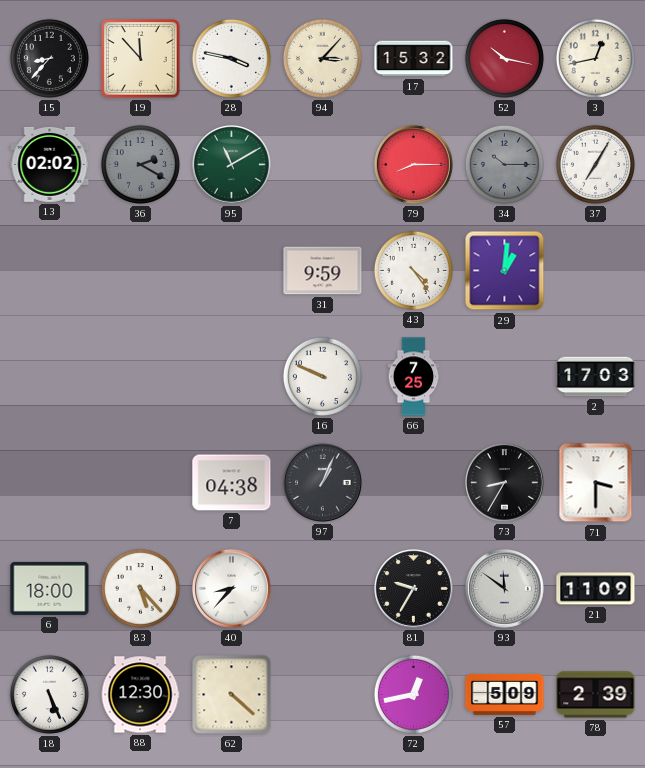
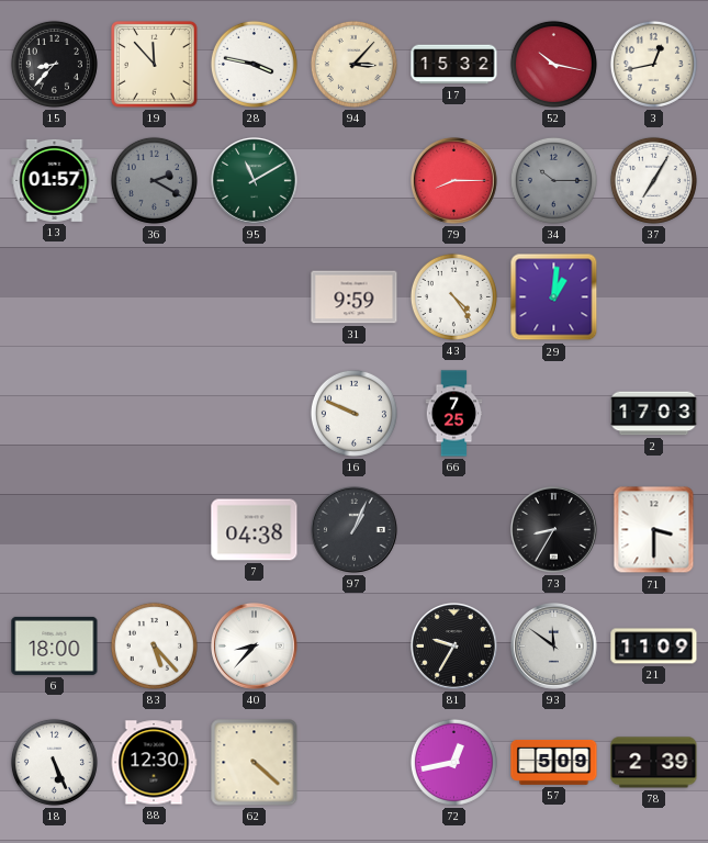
13: 02:02 -> 01:57
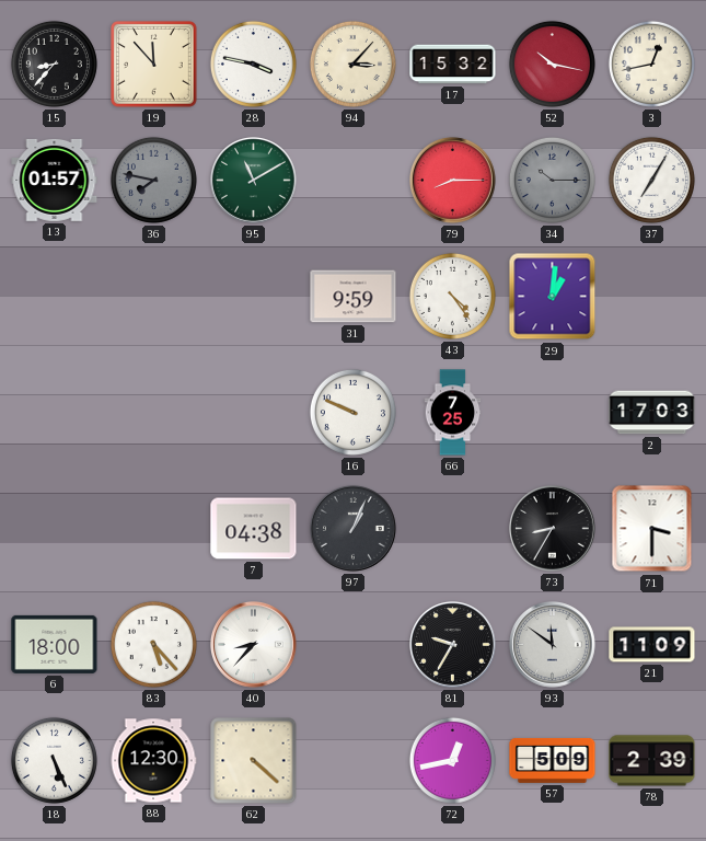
36: 2:20 -> 7:47
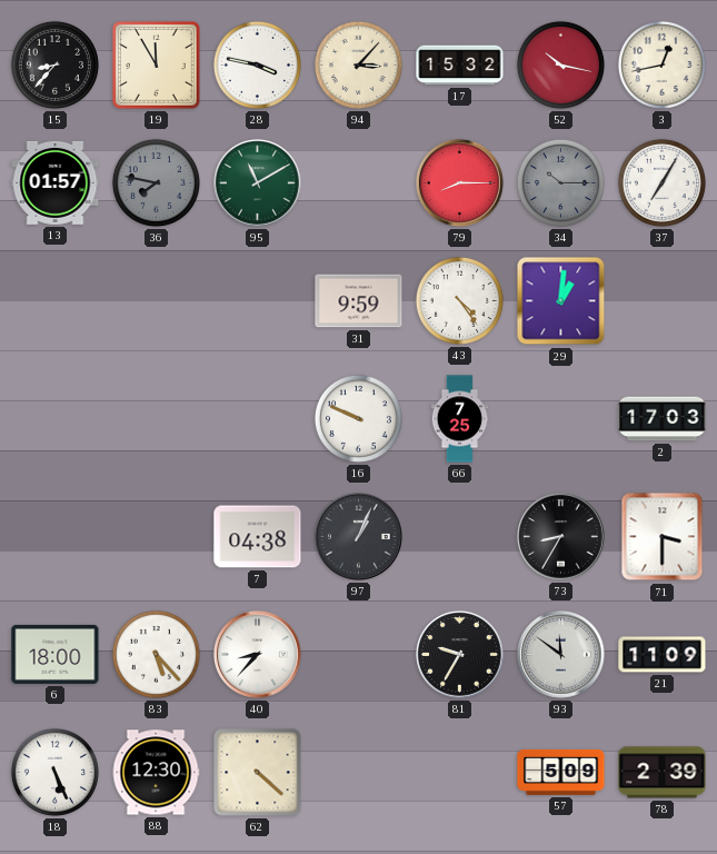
19: 11:53 -> 11:55
72: 12:43 -> none
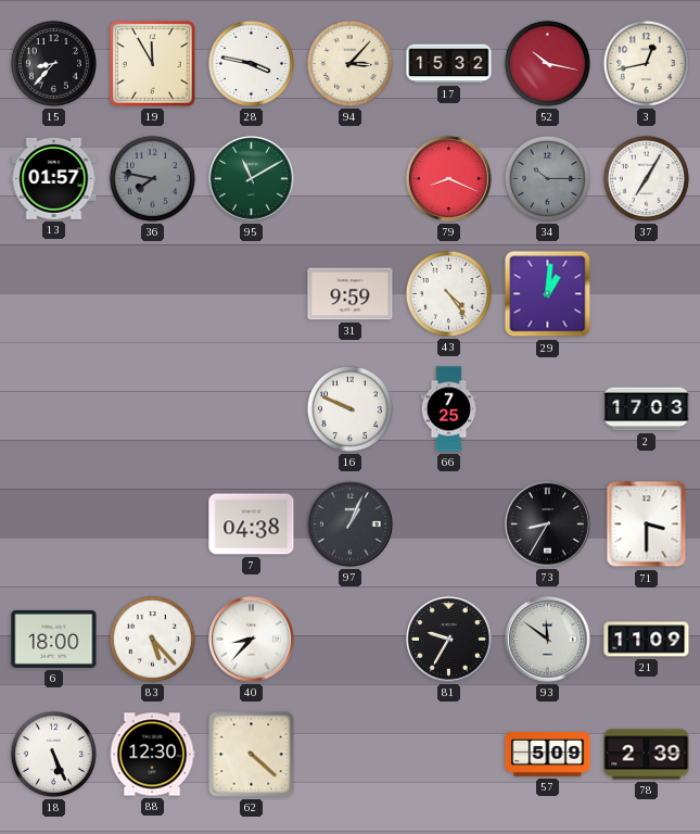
79: 8:15 -> 8:19
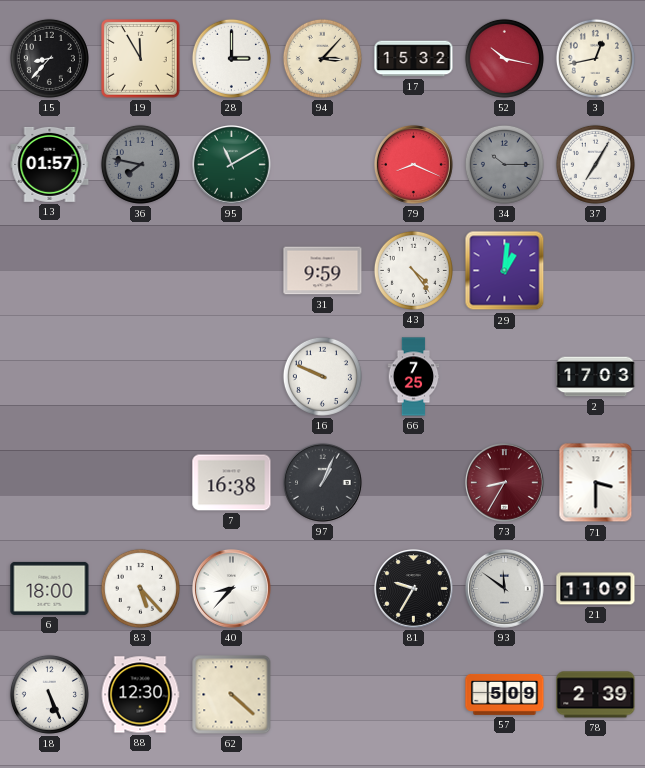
28: 3:47 -> 3:00
7: 04:38 -> 16:38
73 dial: black -> burgundy
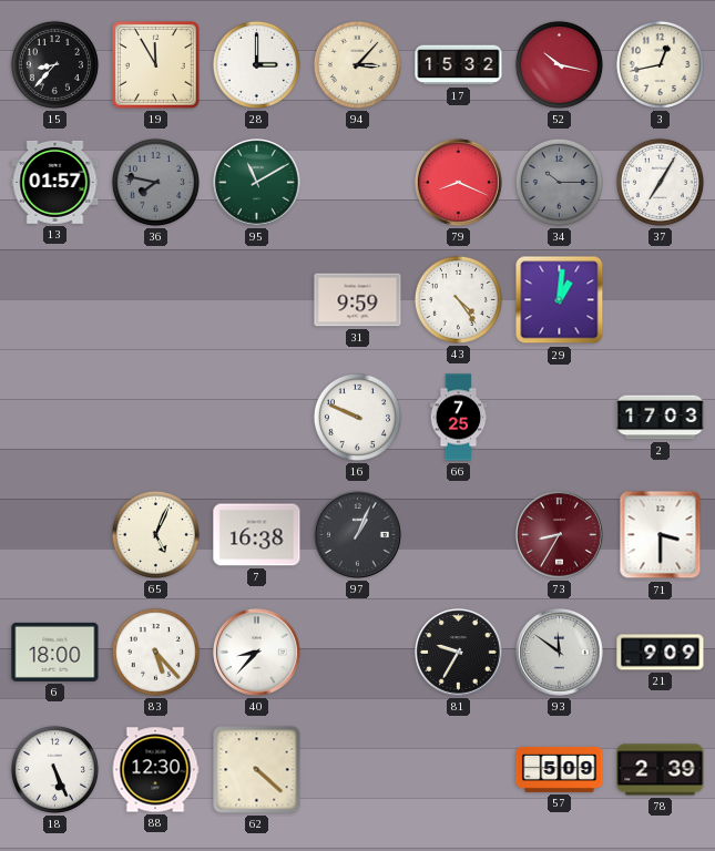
65: none -> 5:04
21: 11:09 -> 9:09
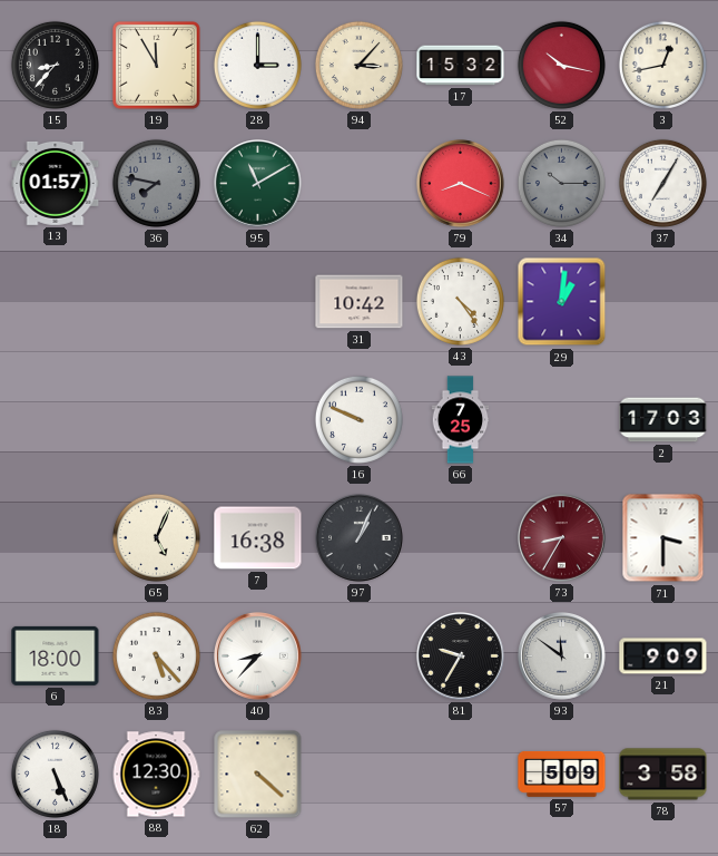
31: 9:59 -> 10:42
78: 2:39 -> 3:58
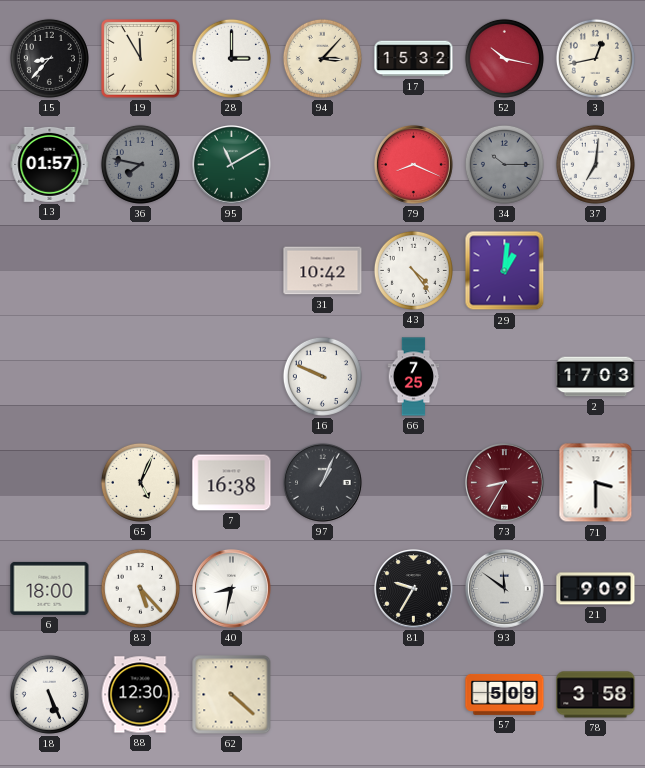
37: 7:05 -> 7:01
40: 8:37 -> 8:32
